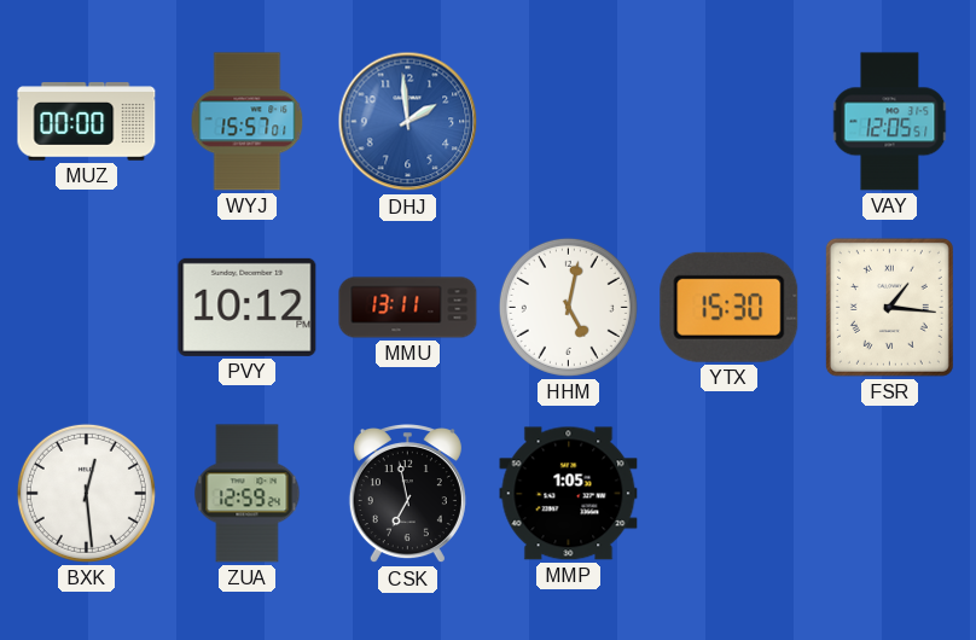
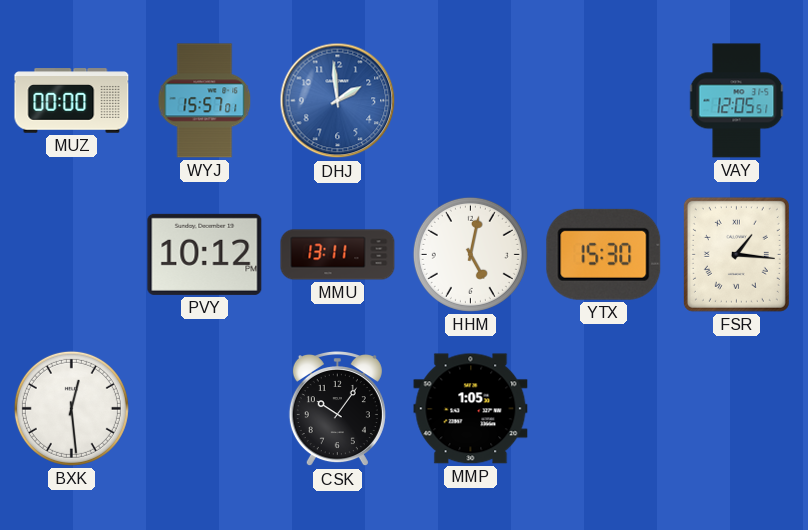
ZUA: 12:59 -> none
CSK: 6:58 -> 10:06
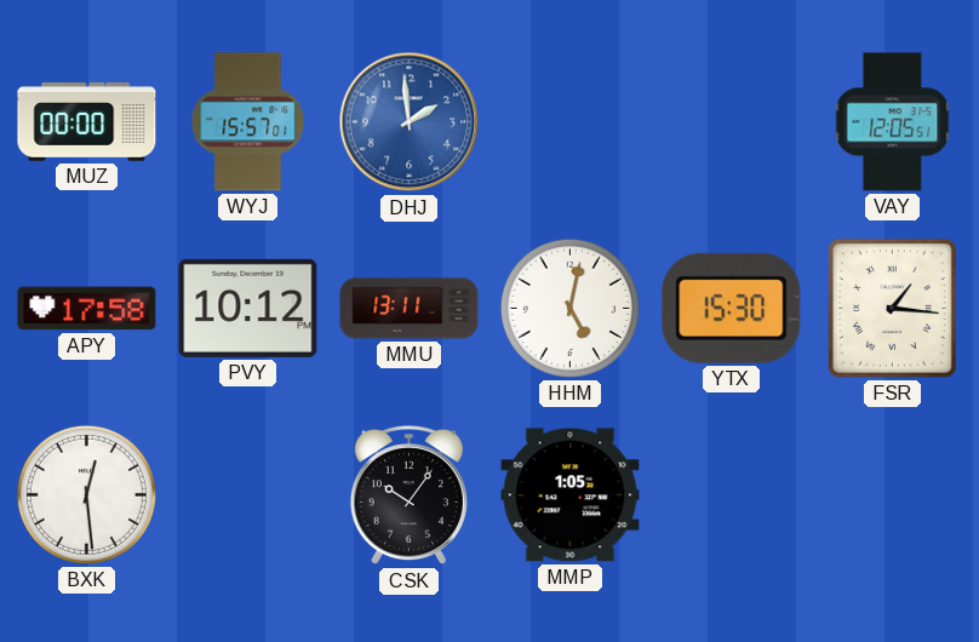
APY: none -> 17:58
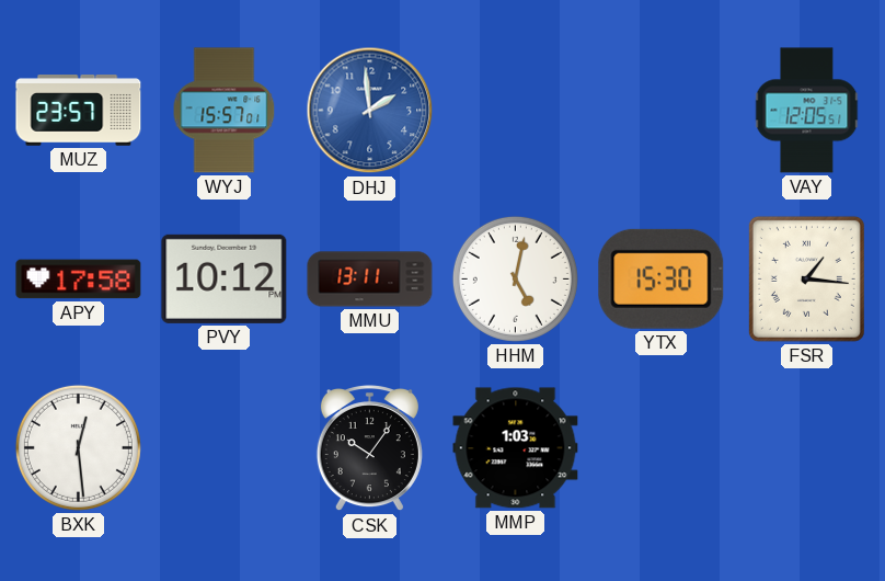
MUZ: 00:00 -> 23:57
MMP: 1:05 -> 1:03
